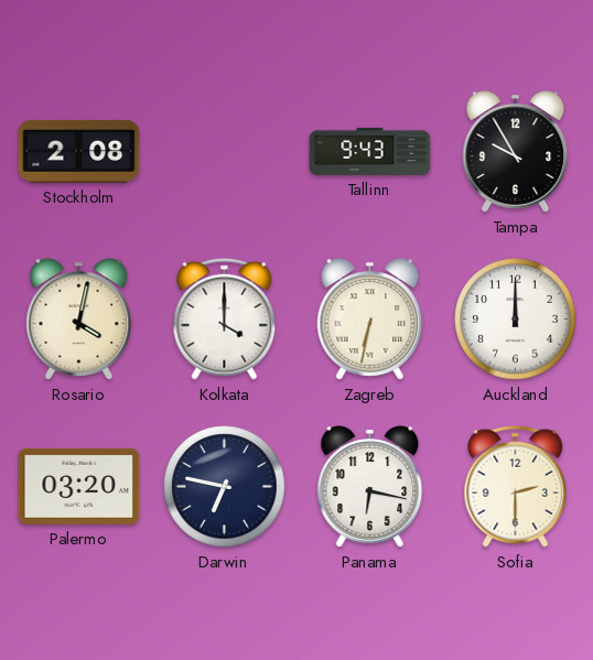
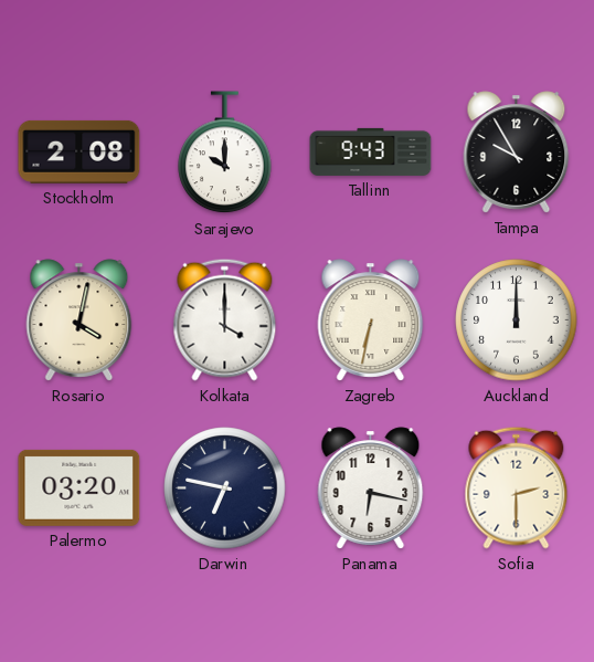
Sarajevo: none -> 10:00
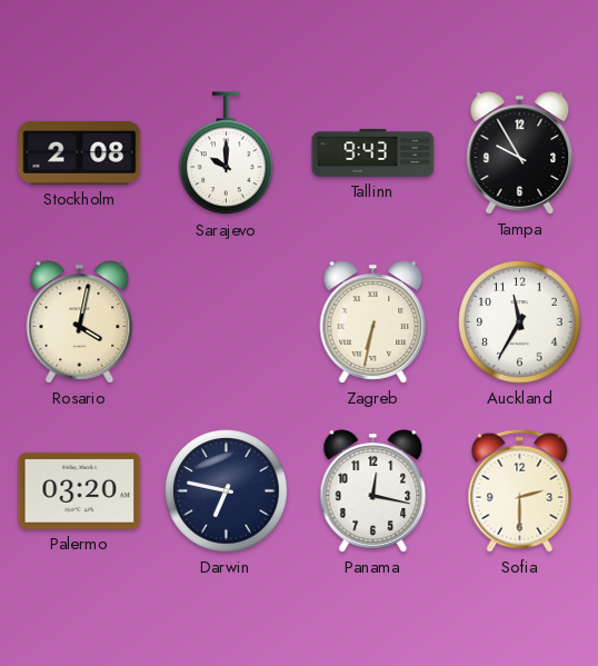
Kolkata: 4:00 -> none
Auckland: 12:00 -> 11:35
Panama: 6:17 -> 12:17
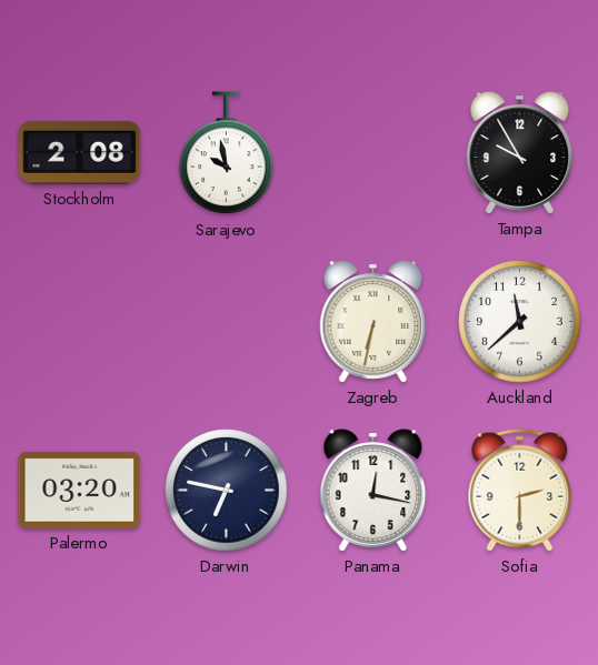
Sarajevo: 10:00 -> 9:58
Tallinn: 9:43 -> none
Rosario: 4:02 -> none
Auckland: 11:35 -> 11:38
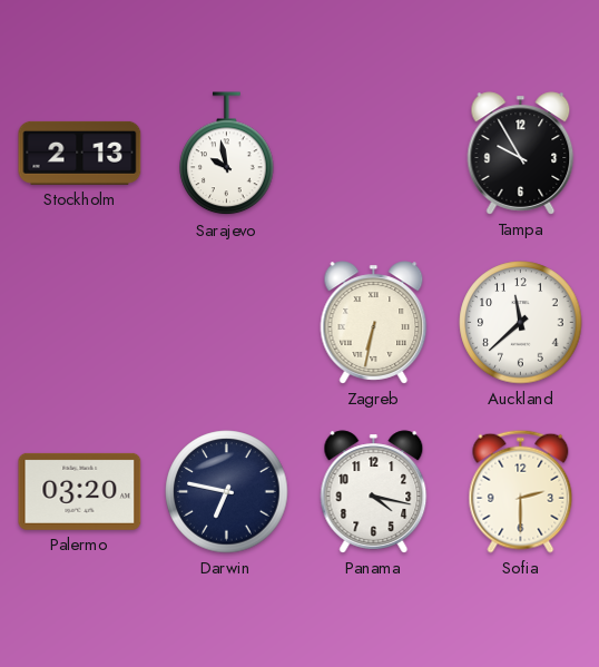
Stockholm: 2:08 -> 2:13
Panama: 12:17 -> 4:17
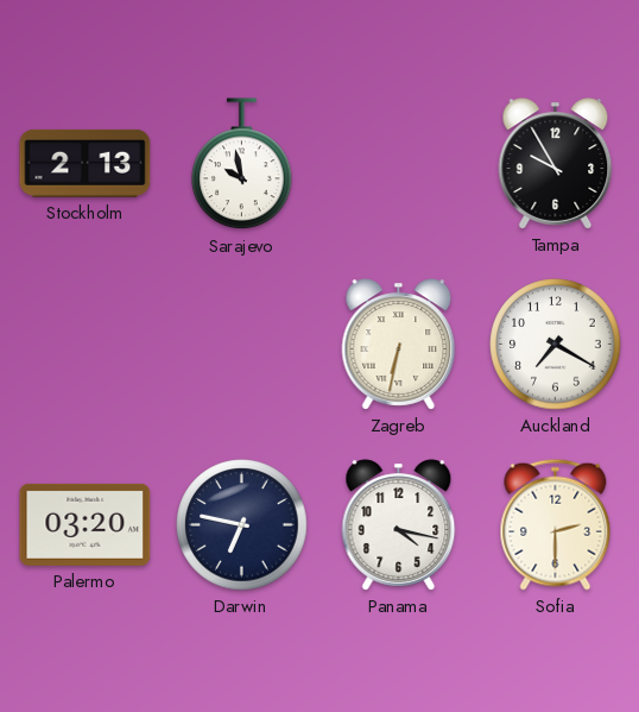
Auckland: 11:38 -> 7:20
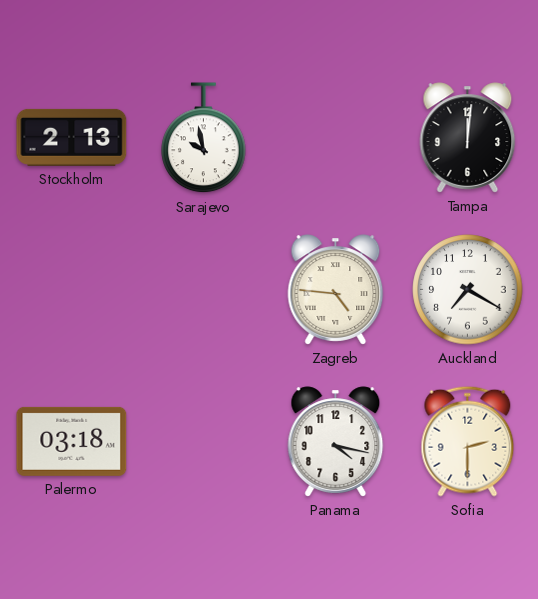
Tampa: 9:55 -> 12:01
Zagreb: 6:32 -> 4:46
Palermo: 03:20 -> 03:18
Darwin: 6:47 -> none
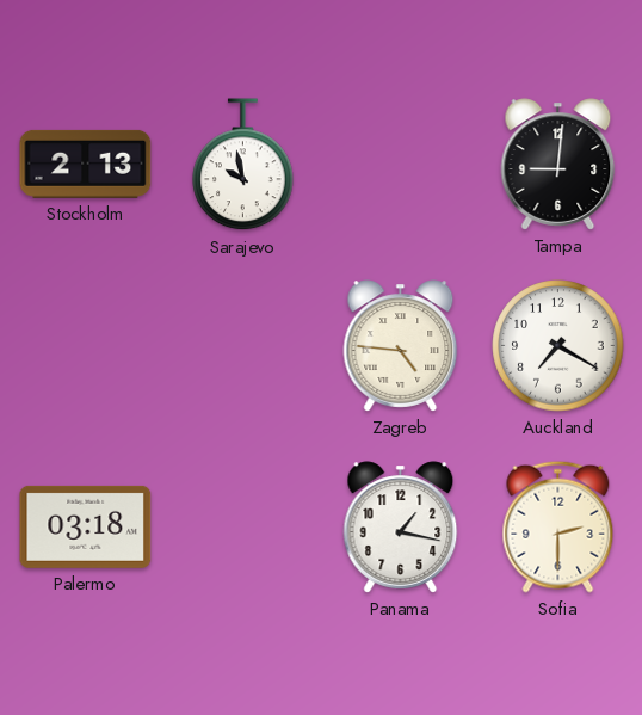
Tampa: 12:01 -> 9:01
Panama: 4:17 -> 1:17
